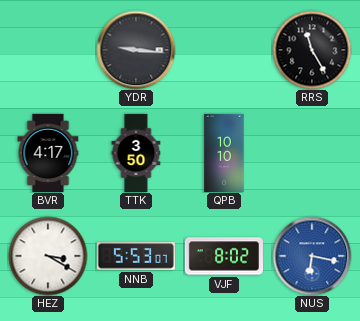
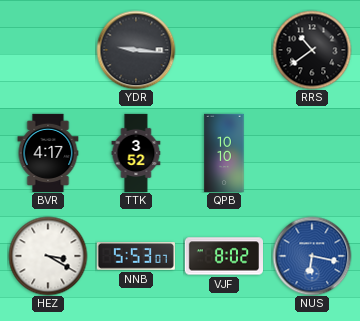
RRS: 11:25 -> 10:39
TTK: 3:50 -> 3:52
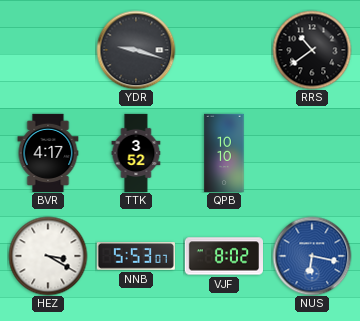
YDR: 9:16 -> 9:18
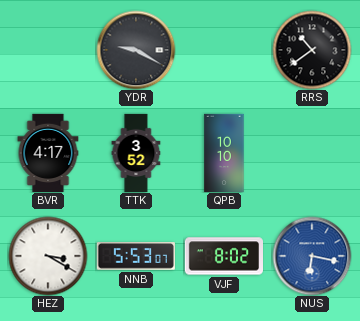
YDR: 9:18 -> 9:20
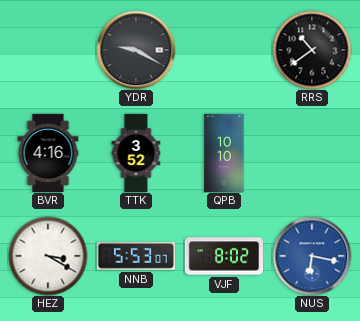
BVR: 4:17 -> 4:16
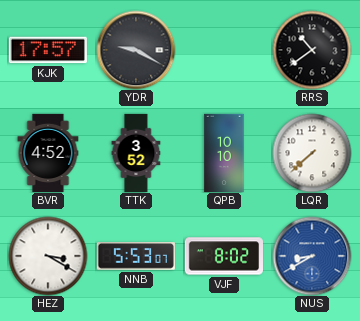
KJK: none -> 17:57
BVR: 4:16 -> 4:52
LQR: none -> 7:38
NUS: 6:17 -> 8:40
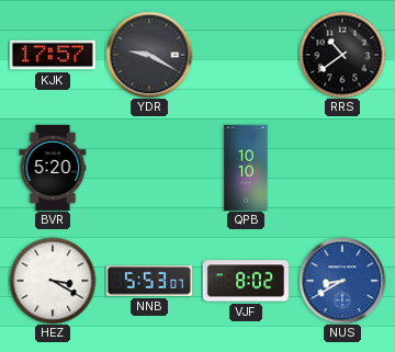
BVR: 4:52 -> 5:20
TTK: 3:52 -> none
LQR: 7:38 -> none
